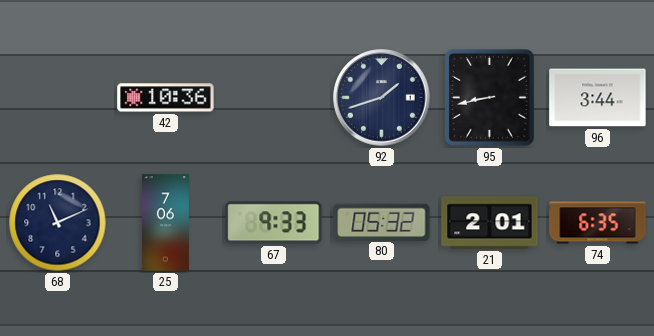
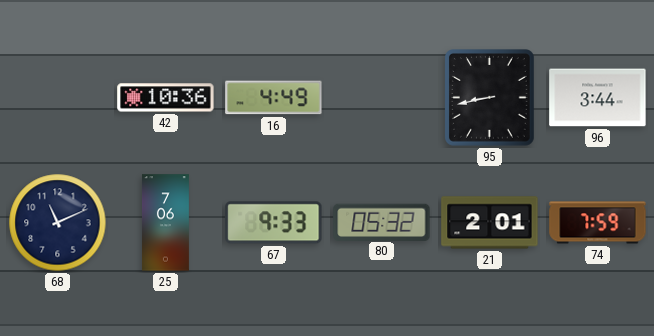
16: none -> 4:49
92: 1:42 -> none
74: 6:35 -> 7:59
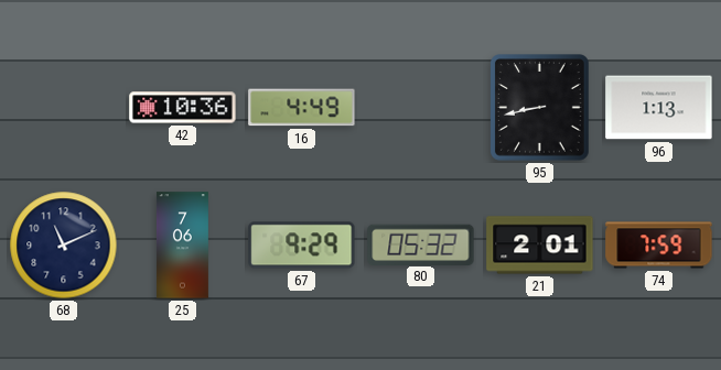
96: 3:44 -> 1:13
67: 9:33 -> 9:29
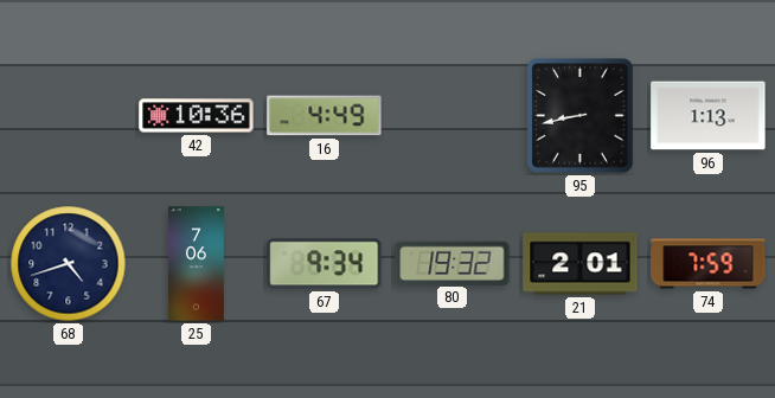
68: 11:11 -> 4:42
67: 9:29 -> 9:34
80: 05:32 -> 19:32
